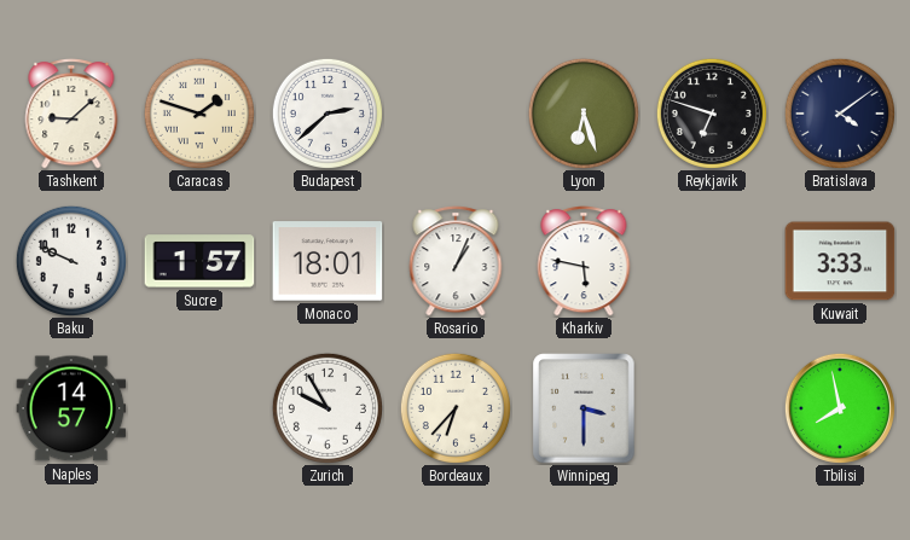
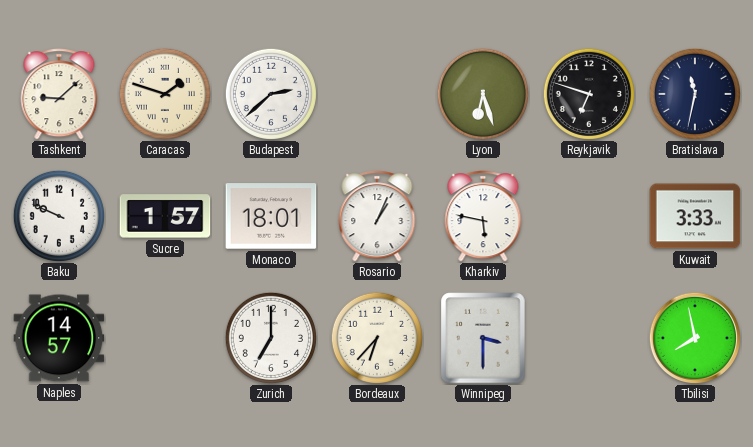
Bratislava: 4:09 -> 11:32
Zurich: 9:55 -> 7:00
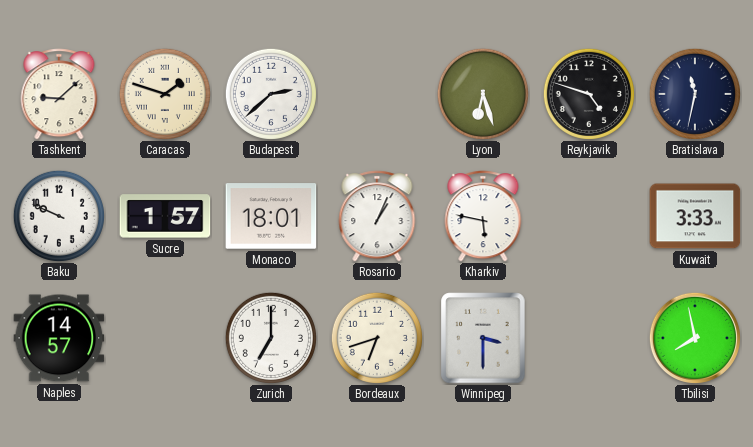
Reykjavik: 6:48 -> 4:48
Bordeaux: 6:37 -> 6:42
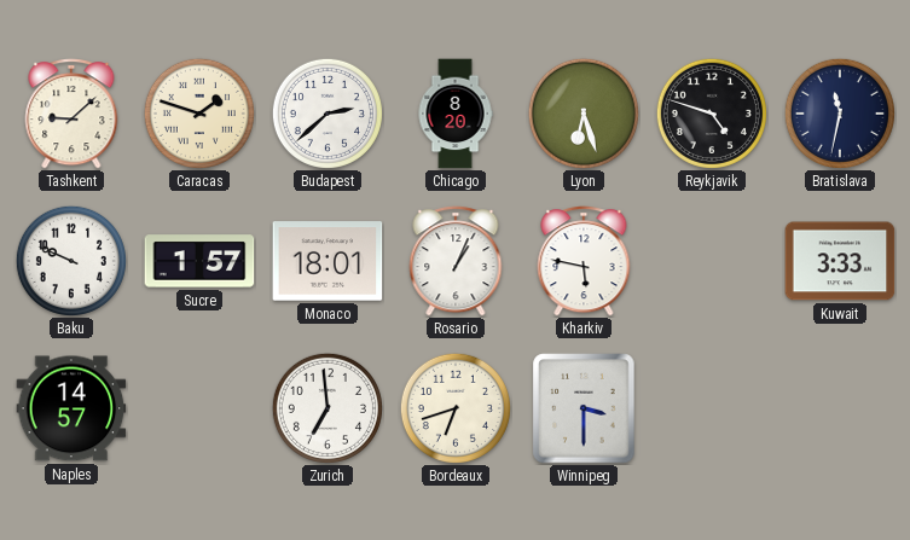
Chicago: none -> 8:20
Zurich: 7:00 -> 6:59
Tbilisi: 7:58 -> none
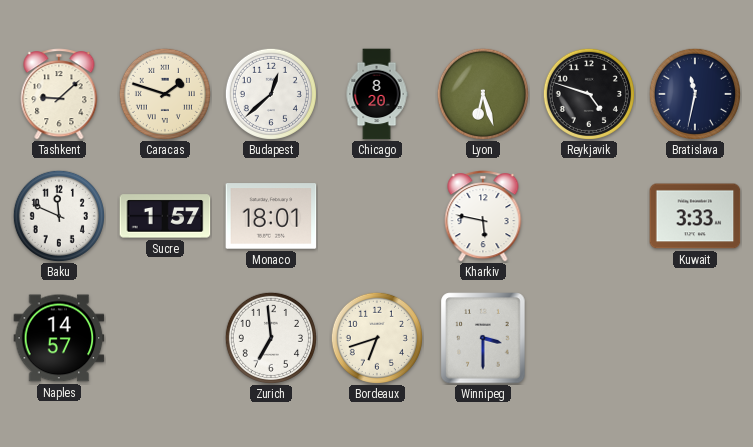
Budapest: 2:38 -> 12:38
Baku: 9:49 -> 11:49
Rosario: 1:04 -> none
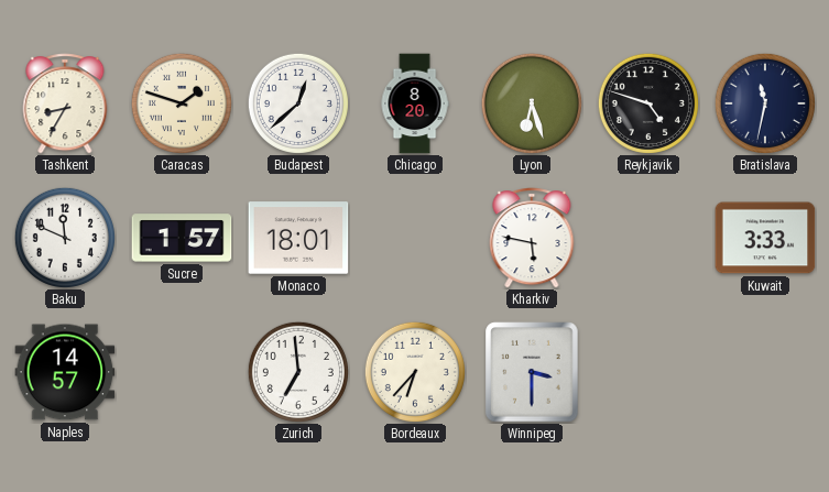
Tashkent: 9:08 -> 8:35
Bordeaux: 6:42 -> 6:37
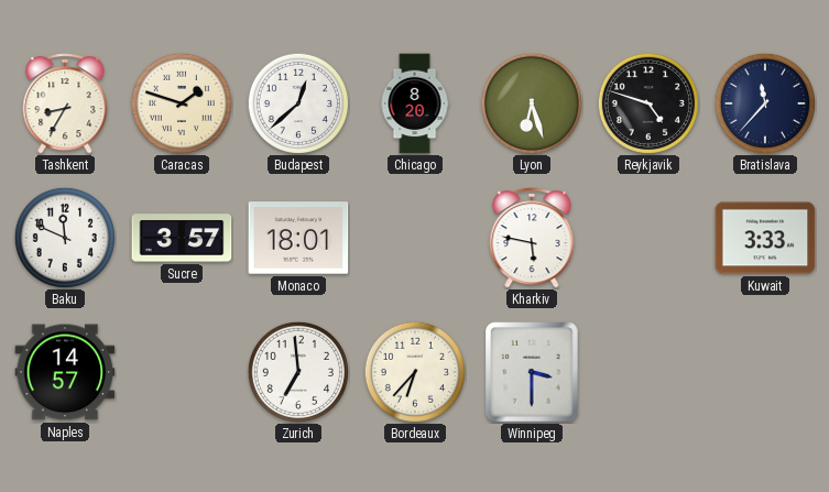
Bratislava: 11:32 -> 11:37
Sucre: 1:57 -> 3:57
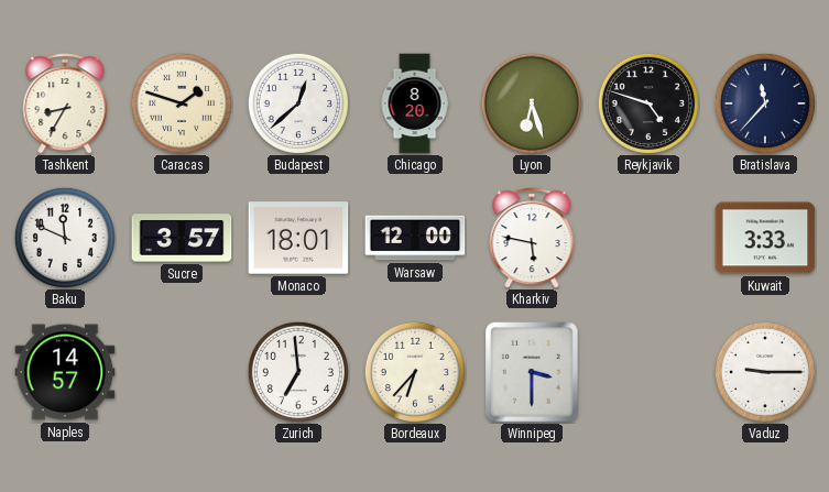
Warsaw: none -> 12:00
Vaduz: none -> 9:15
